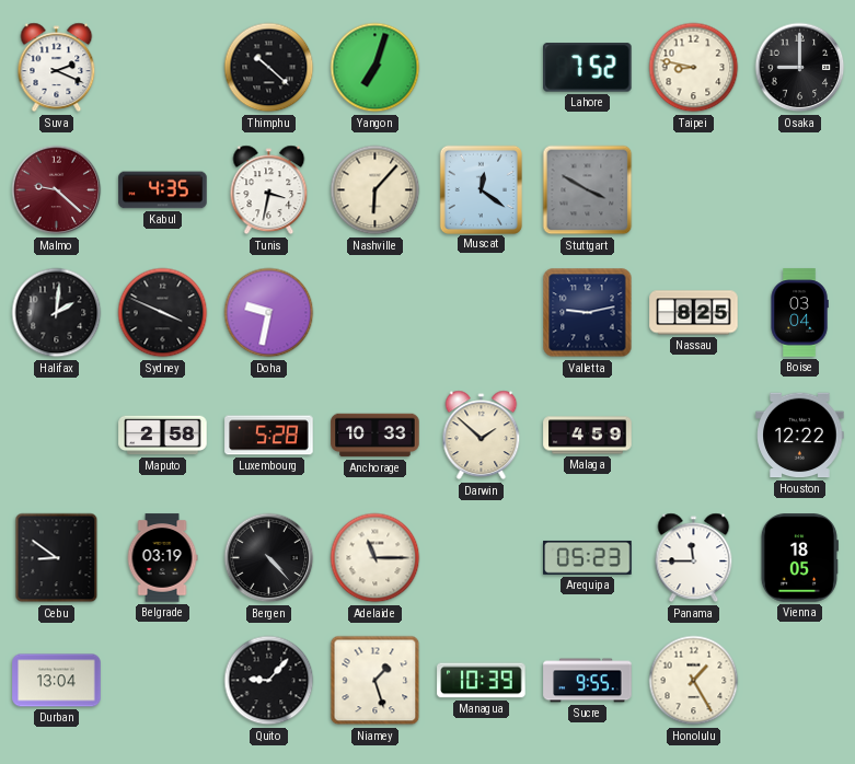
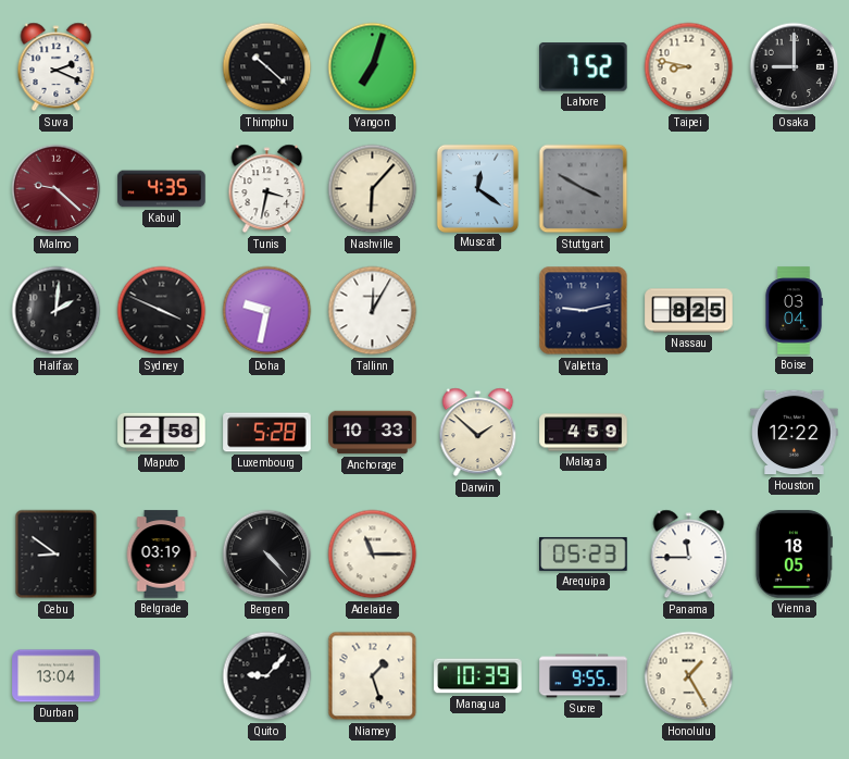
Tallinn: none -> 12:05
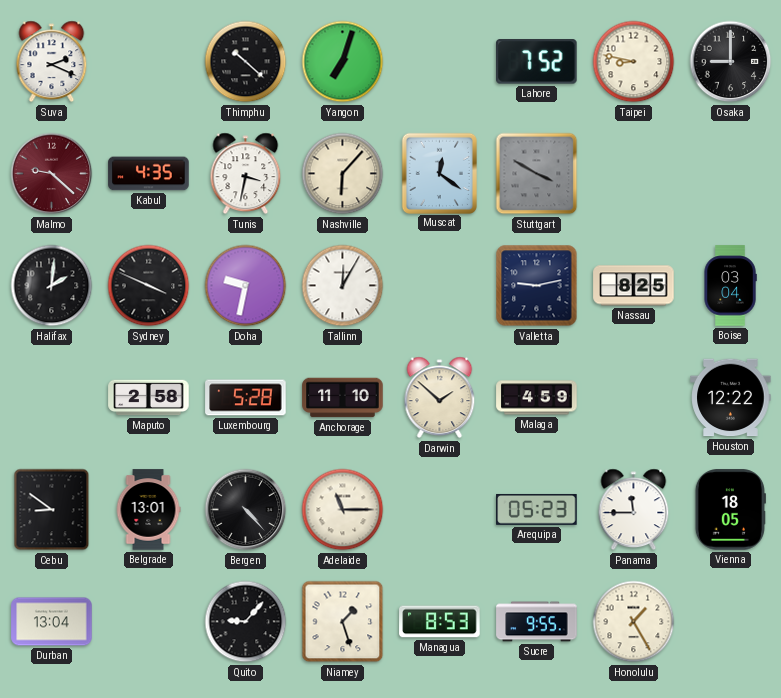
Anchorage: 10:33 -> 11:10
Belgrade: 03:19 -> 13:01
Managua: 10:39 -> 8:53
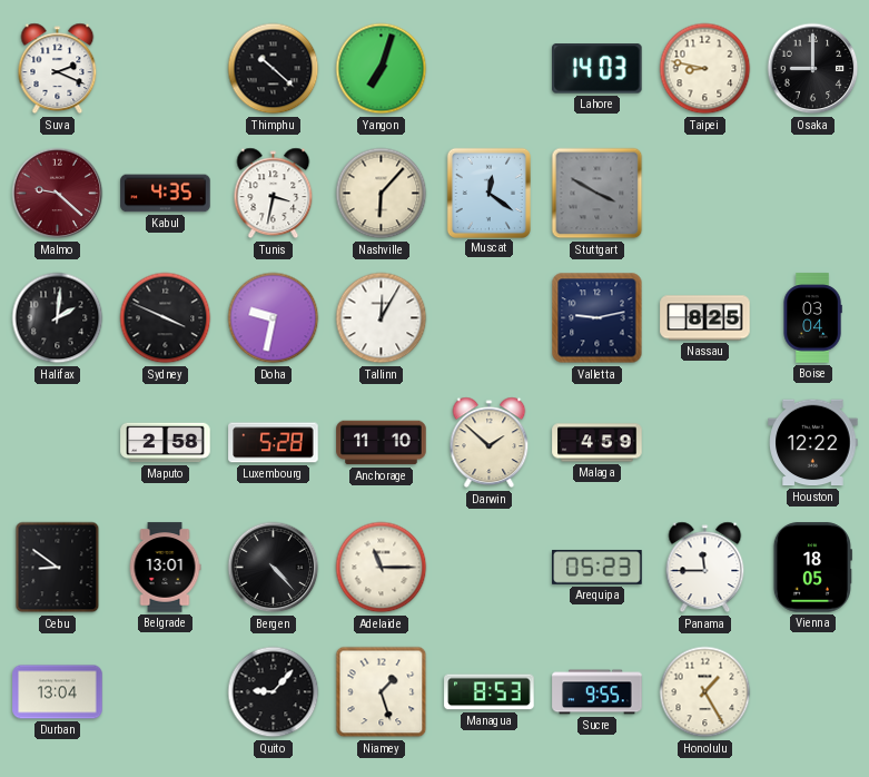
Lahore: 7:52 -> 14:03
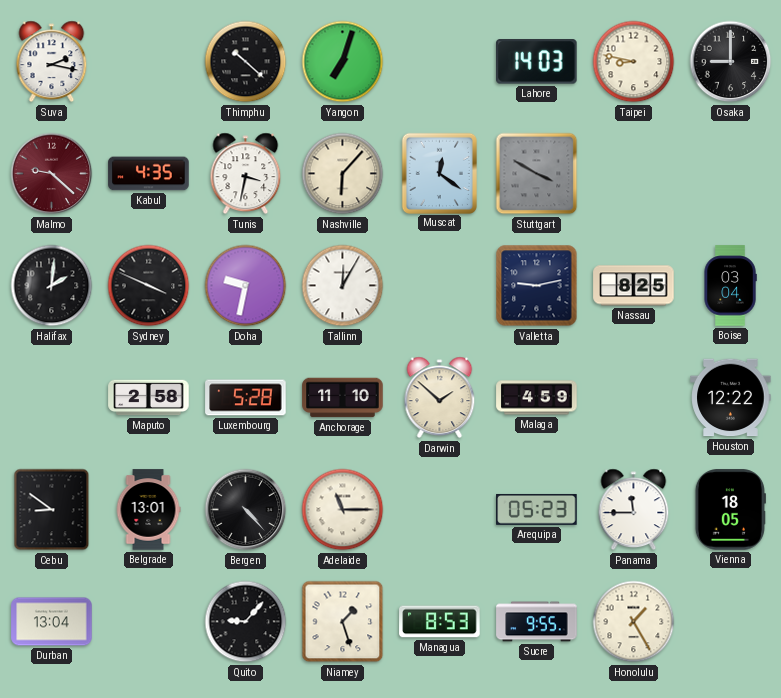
Suva: 2:19 -> 2:17
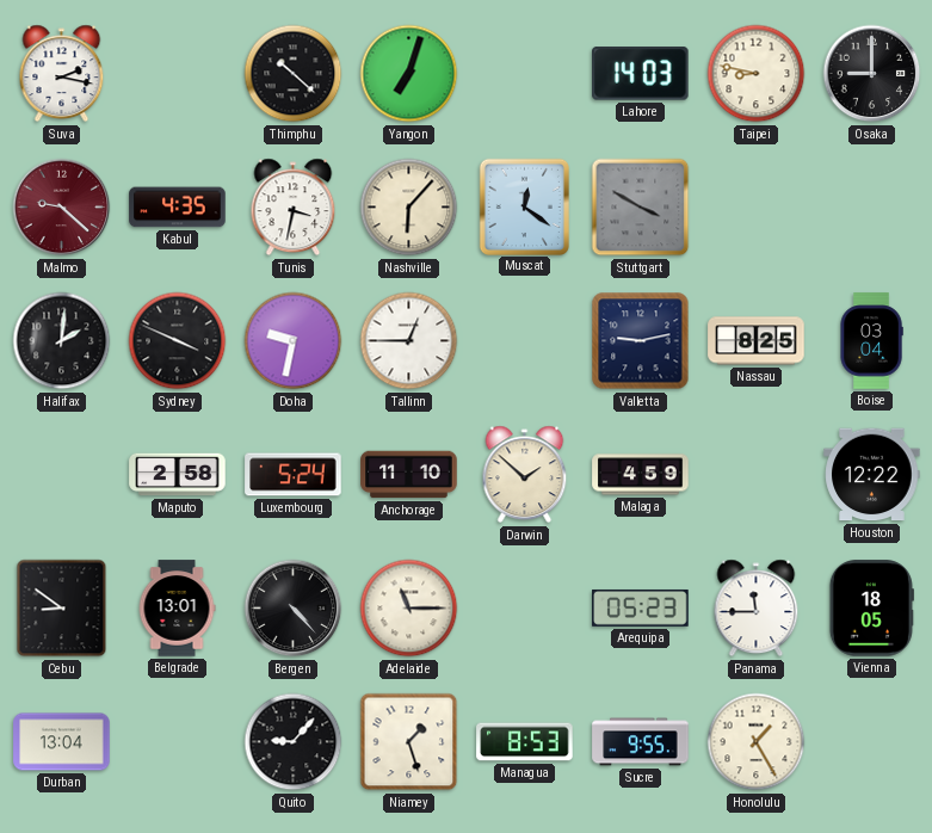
Tallinn: 12:05 -> 12:45
Luxembourg: 5:28 -> 5:24
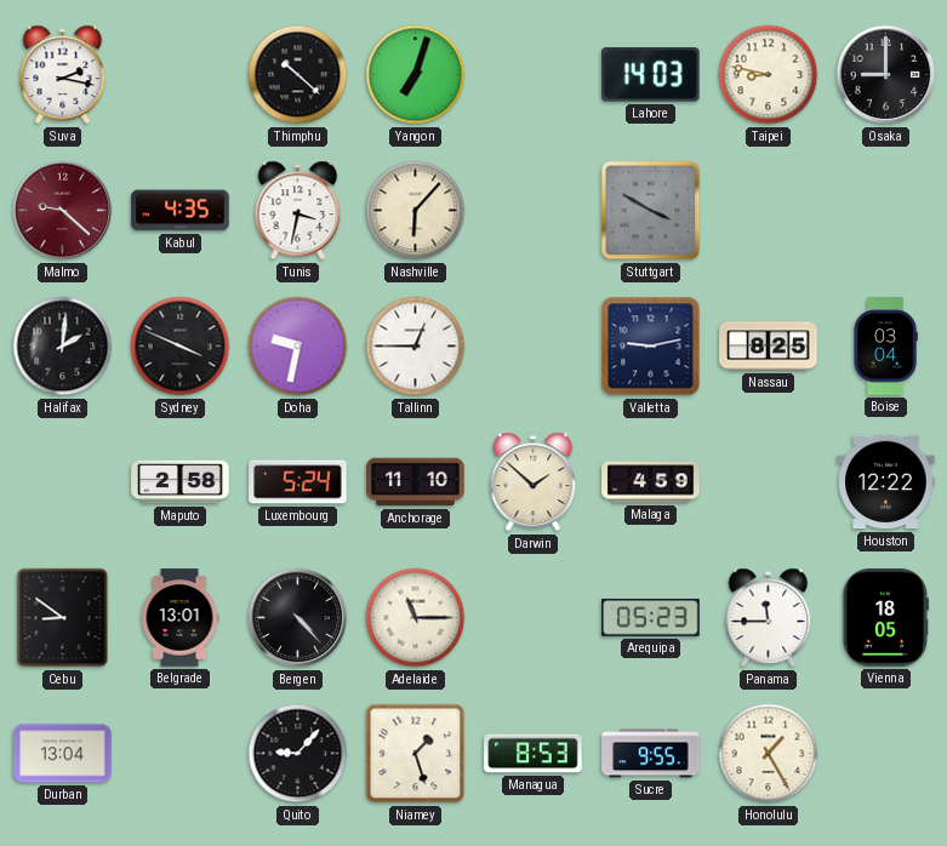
Muscat: 12:21 -> none
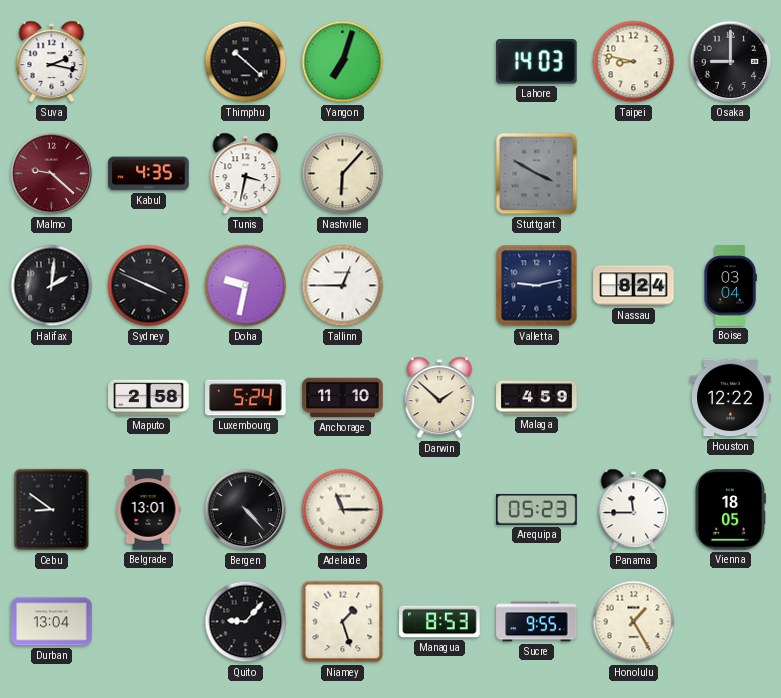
Nassau: 8:25 -> 8:24
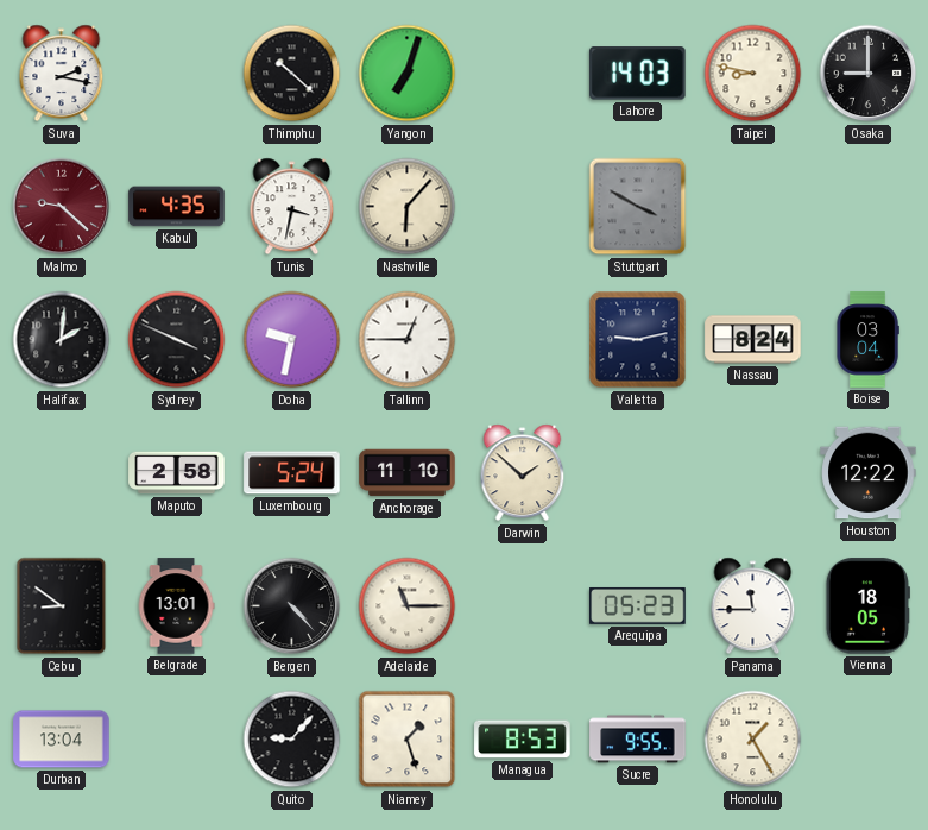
Malaga: 4:59 -> none
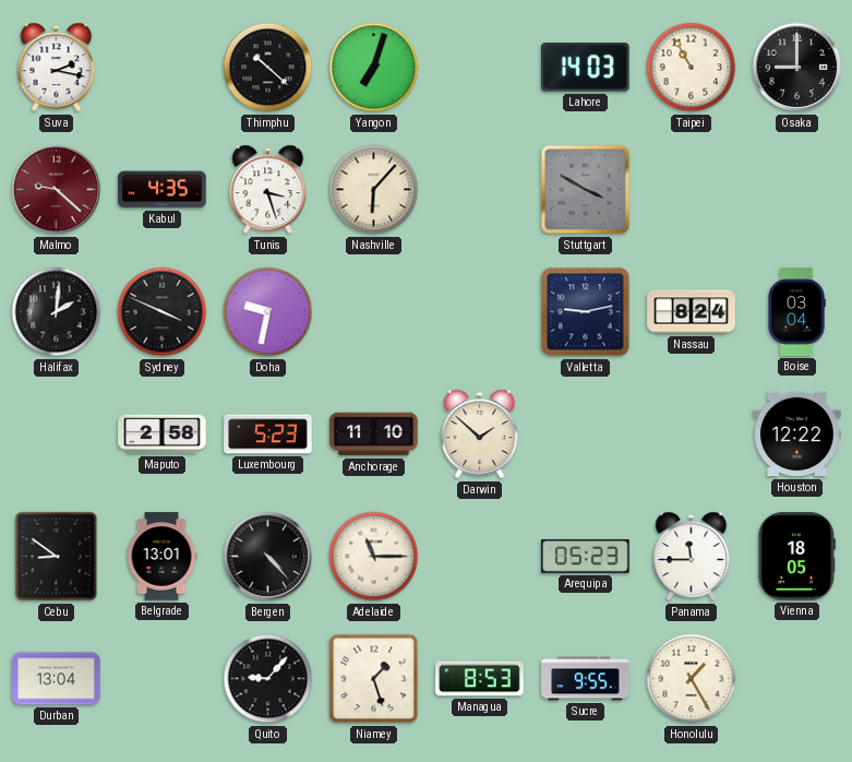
Taipei: 8:47 -> 10:55
Tunis: 3:32 -> 3:27
Tallinn: 12:45 -> none
Luxembourg: 5:24 -> 5:23
